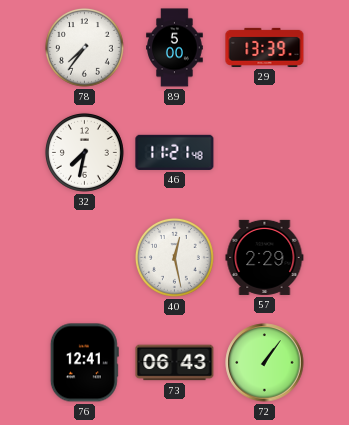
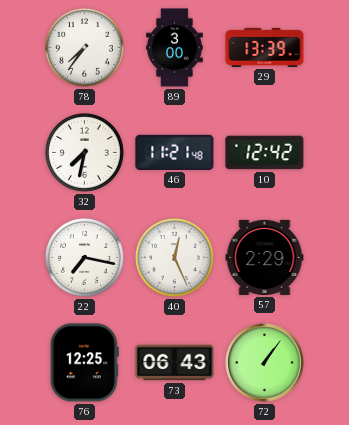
89: 5:00 -> 3:00
10: none -> 12:42
22: none -> 7:17
40: 12:28 -> 12:26
76: 12:41 -> 12:25
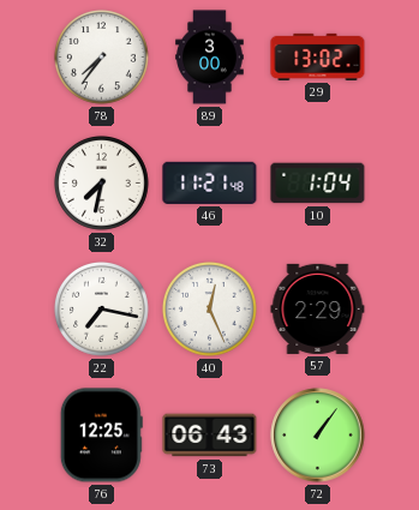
29: 13:39 -> 13:02
10: 12:42 -> 1:04
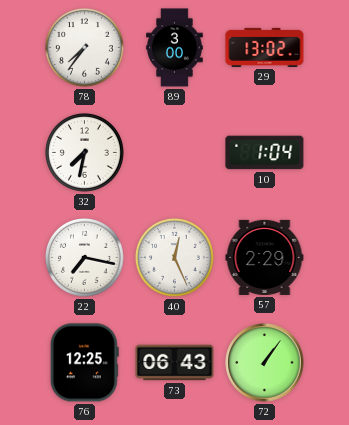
46: 11:21 -> none
